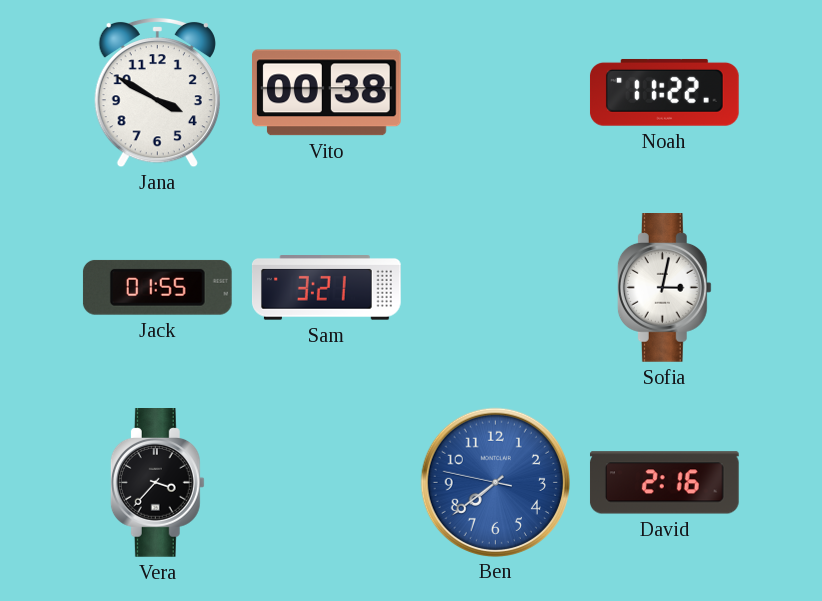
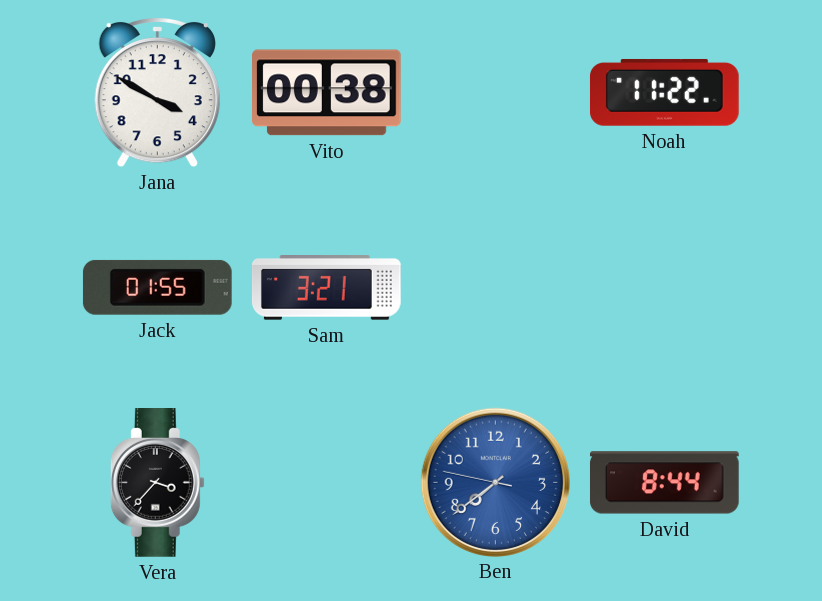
Sofia: 3:02 -> none
David: 2:16 -> 8:44
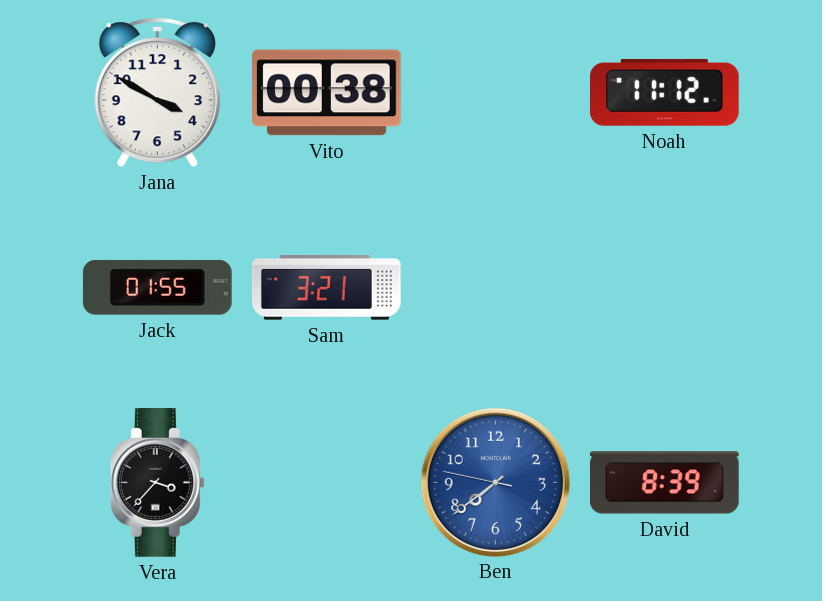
Noah: 11:22 -> 11:12
David: 8:44 -> 8:39
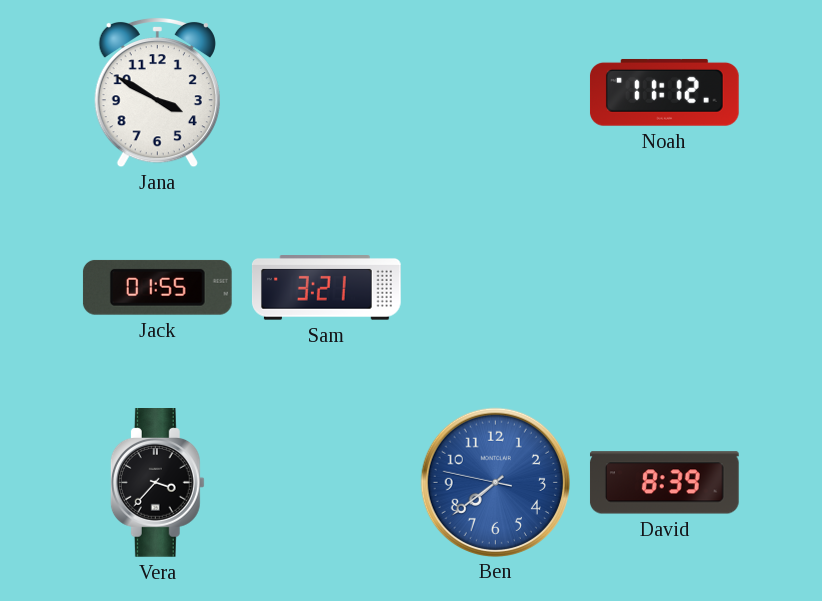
Vito: 00:38 -> none
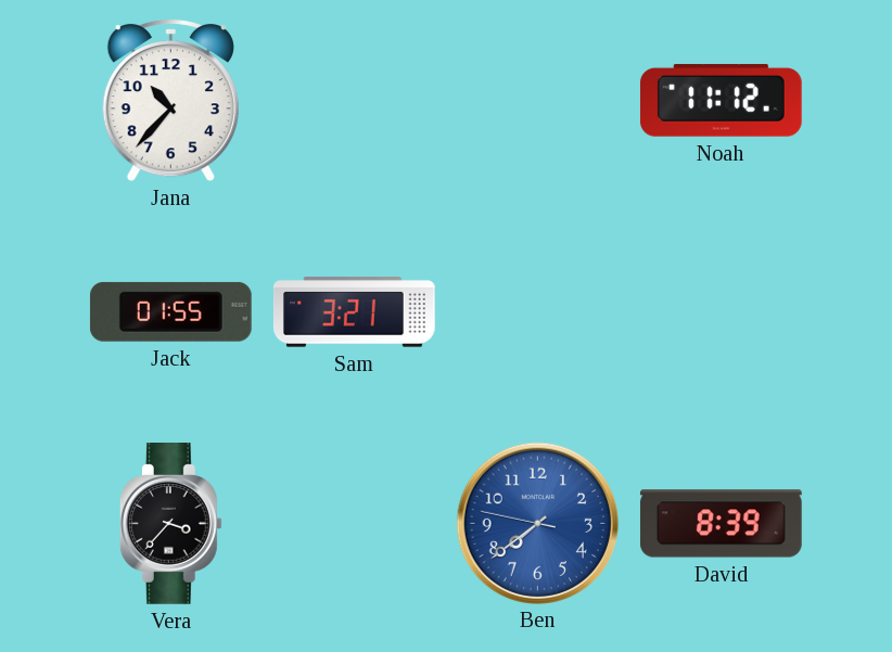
Jana: 3:50 -> 10:37
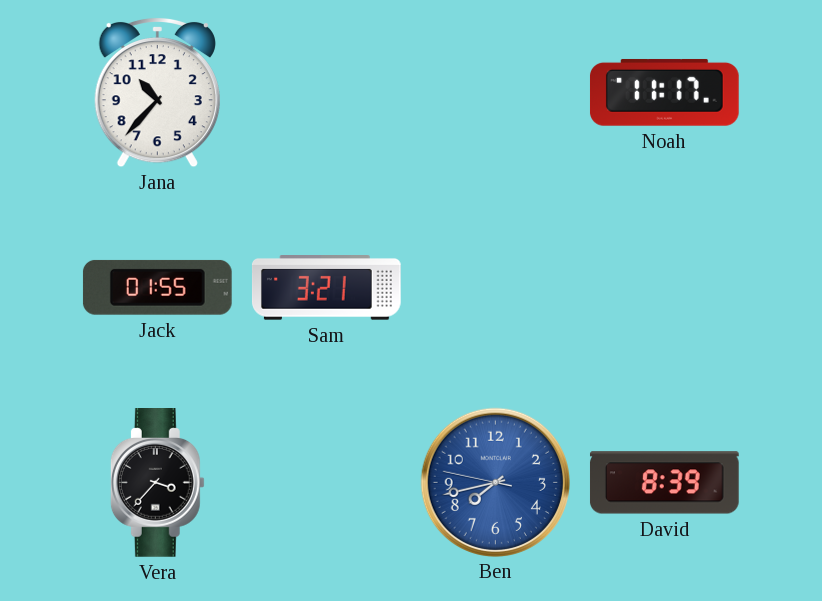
Noah: 11:12 -> 11:17
Ben: 7:38 -> 7:42
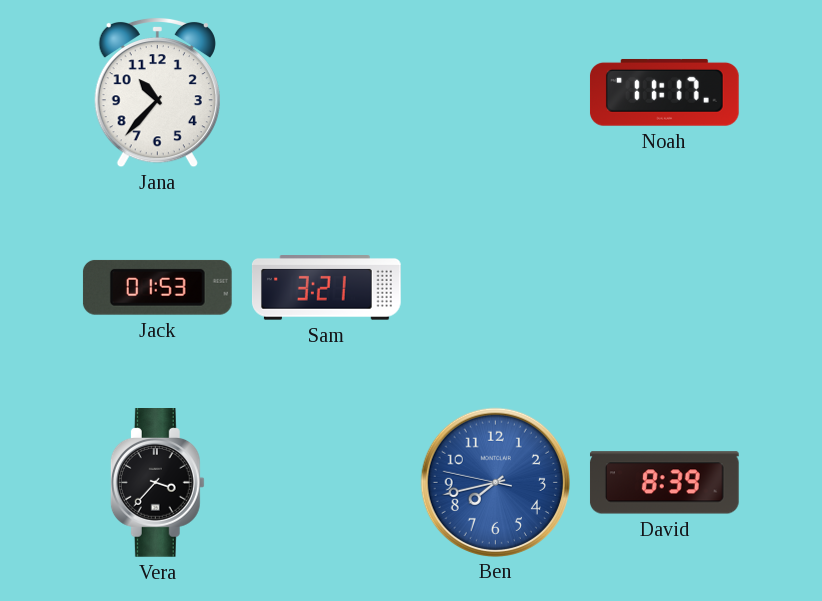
Jack: 01:55 -> 01:53
